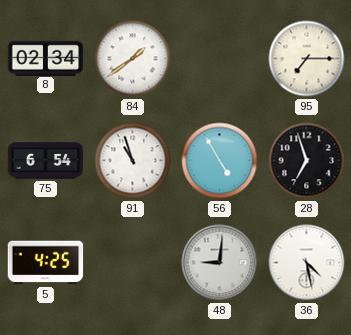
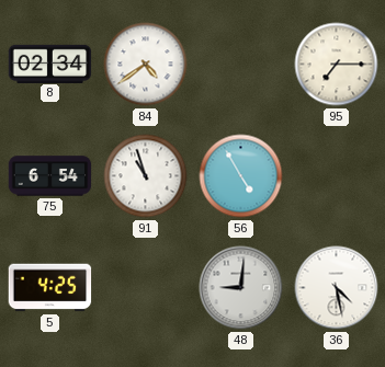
84: 1:39 -> 4:39
28: 6:57 -> none
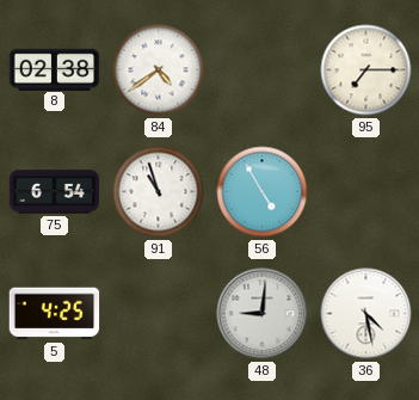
8: 02:34 -> 02:38
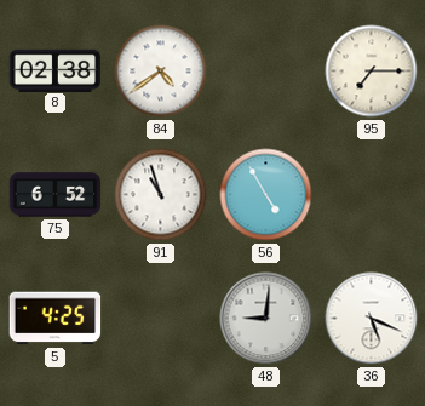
75: 6:54 -> 6:52
36: 4:28 -> 5:19
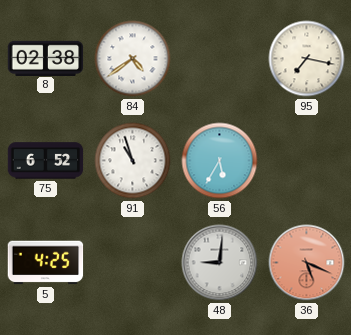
95: 7:15 -> 7:17
56: 4:55 -> 5:35
36 dial: white -> salmon
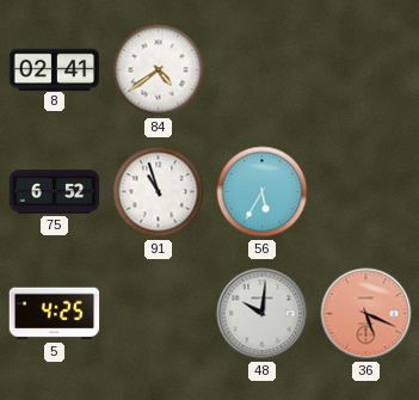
8: 02:38 -> 02:41
95: 7:17 -> none
48: 9:01 -> 10:01
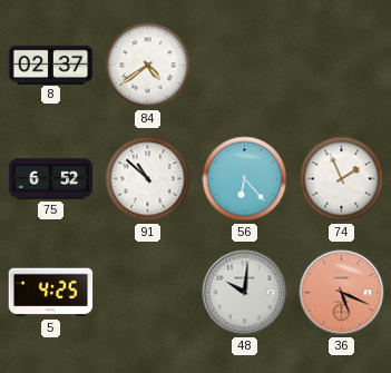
8: 02:41 -> 02:37
91: 10:57 -> 10:52
56: 5:35 -> 6:23
74: none -> 1:56
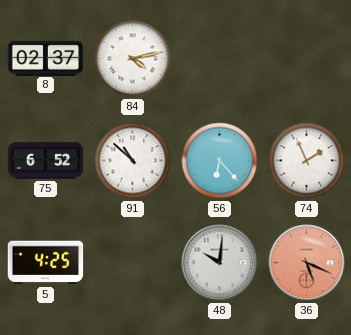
84: 4:39 -> 4:13
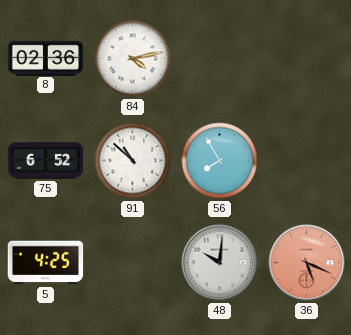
8: 02:37 -> 02:36
56: 6:23 -> 7:55
74: 1:56 -> none
